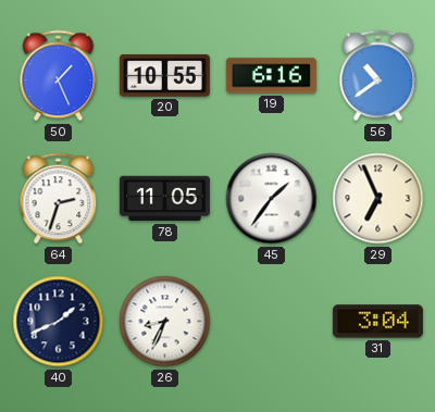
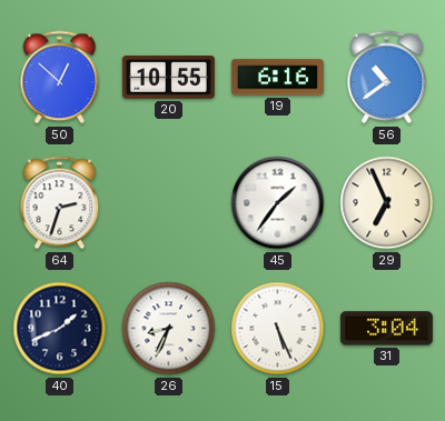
50: 1:26 -> 12:52
78: 11:05 -> none
15: none -> 5:26
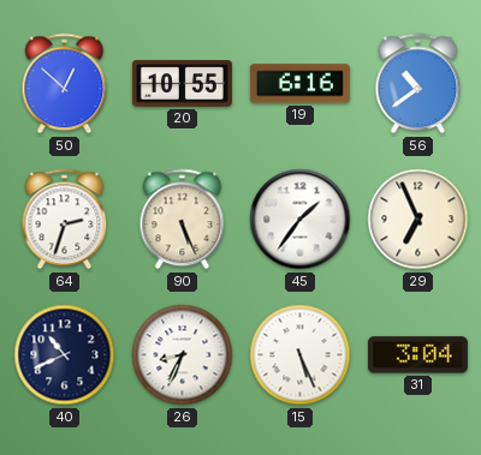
90: none -> 5:26
40: 1:41 -> 10:41
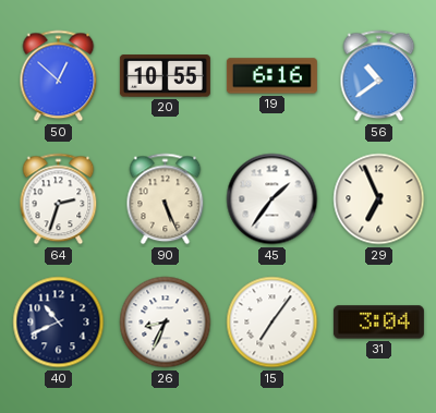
15: 5:26 -> 7:06
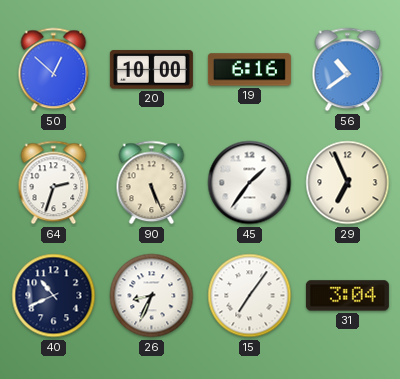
20: 10:55 -> 10:00
